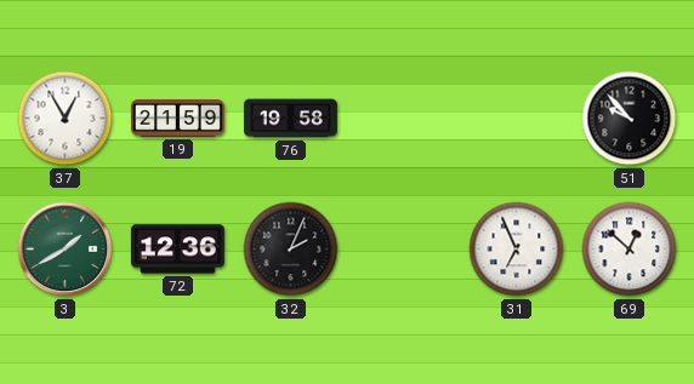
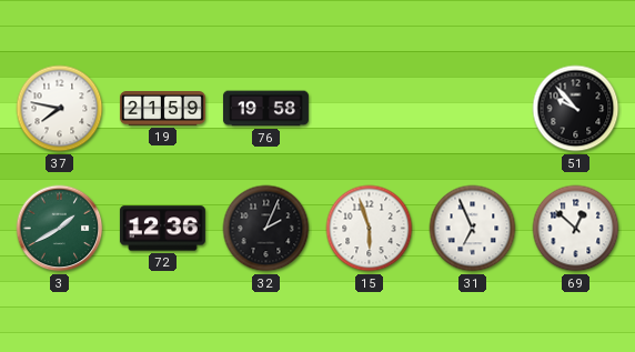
37: 12:55 -> 7:47
15: none -> 5:57
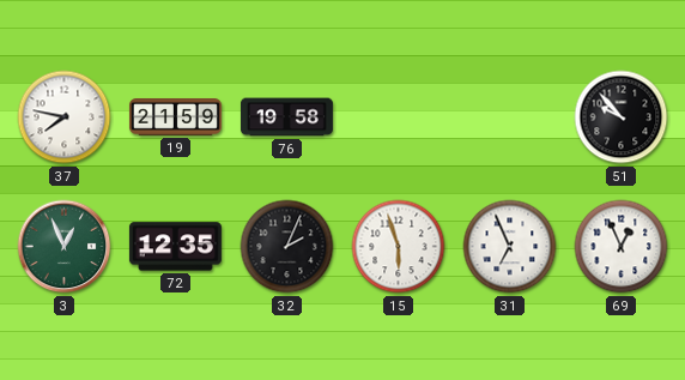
3: 1:40 -> 12:56
72: 12:36 -> 12:35
69: 12:52 -> 12:56
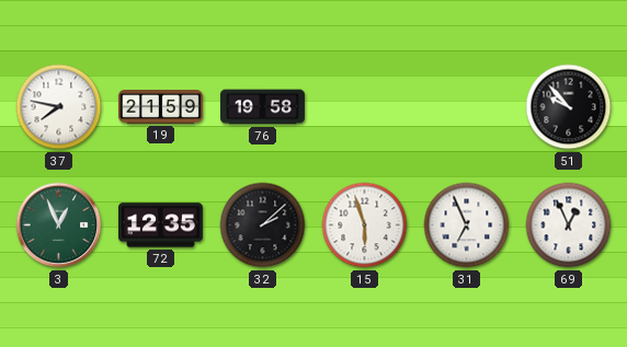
32: 2:04 -> 2:08
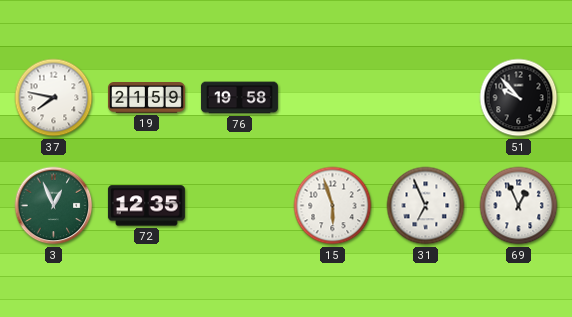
32: 2:08 -> none
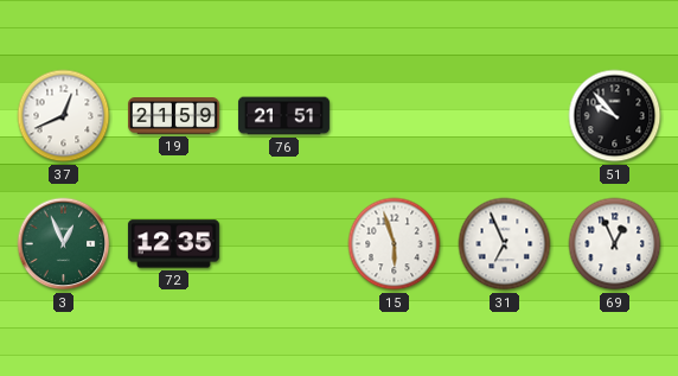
37: 7:47 -> 12:41
76: 19:58 -> 21:51
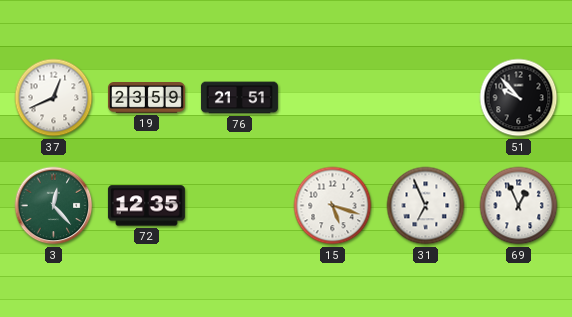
19: 21:59 -> 23:59
3: 12:56 -> 12:23
15: 5:57 -> 5:18
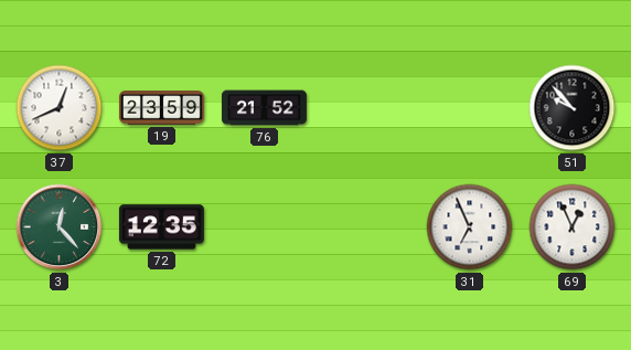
76: 21:51 -> 21:52
15: 5:18 -> none
